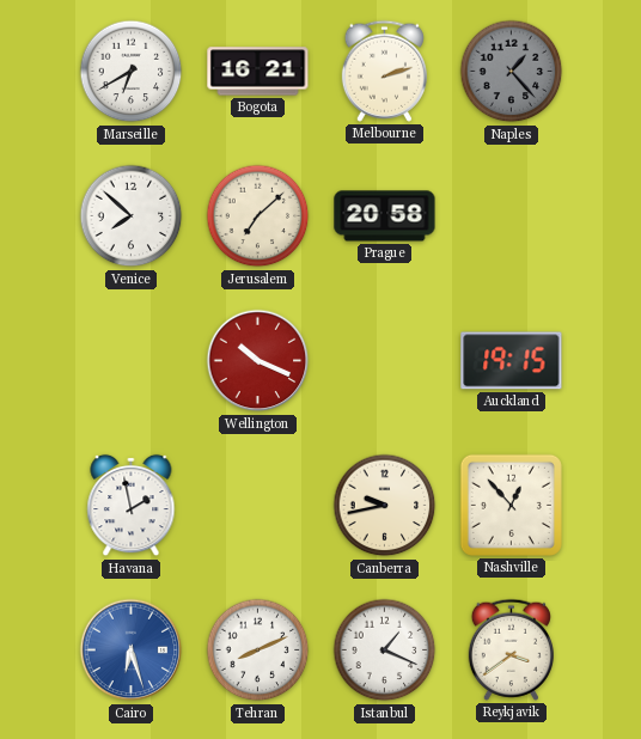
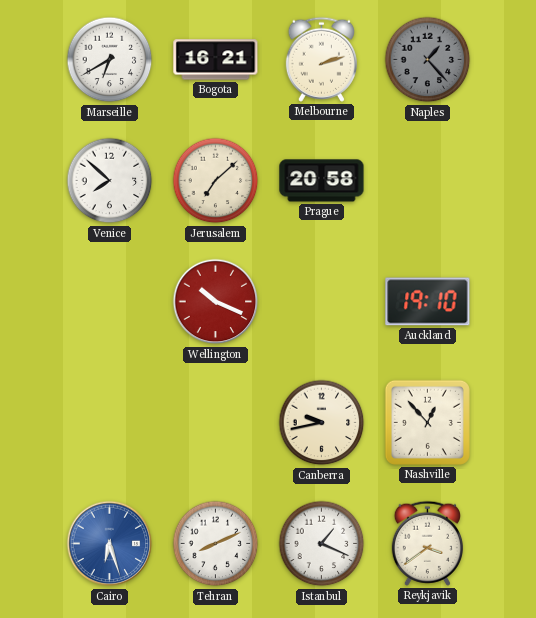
Auckland: 19:15 -> 19:10
Havana: 1:58 -> none
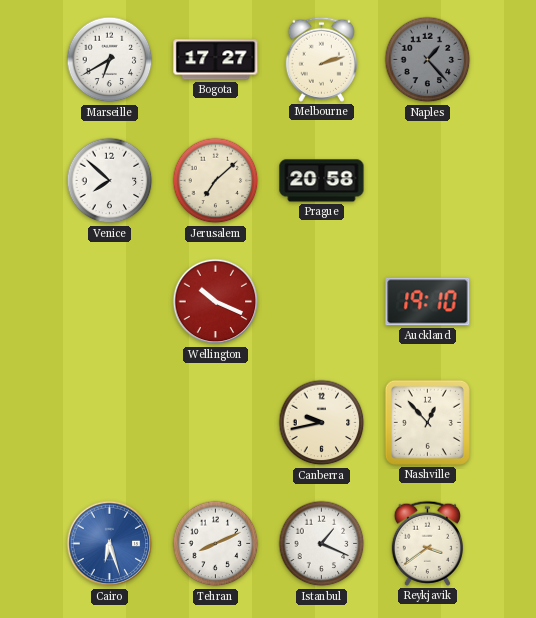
Bogota: 16:21 -> 17:27
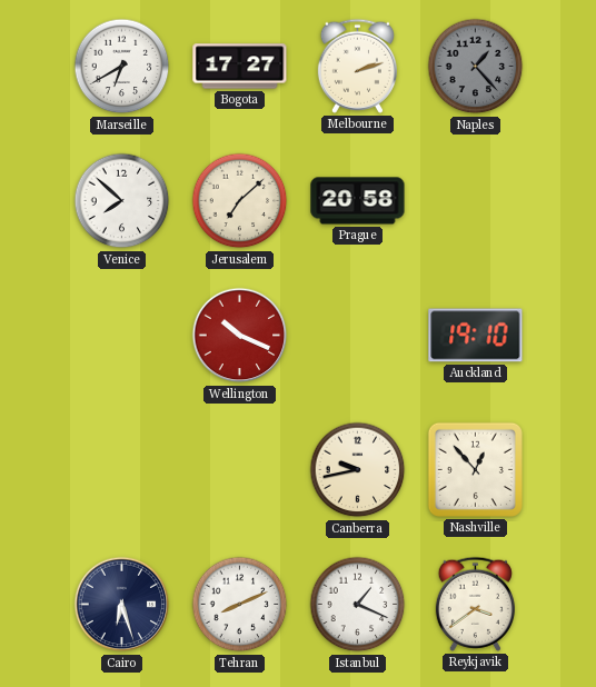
Cairo dial: blue -> navy
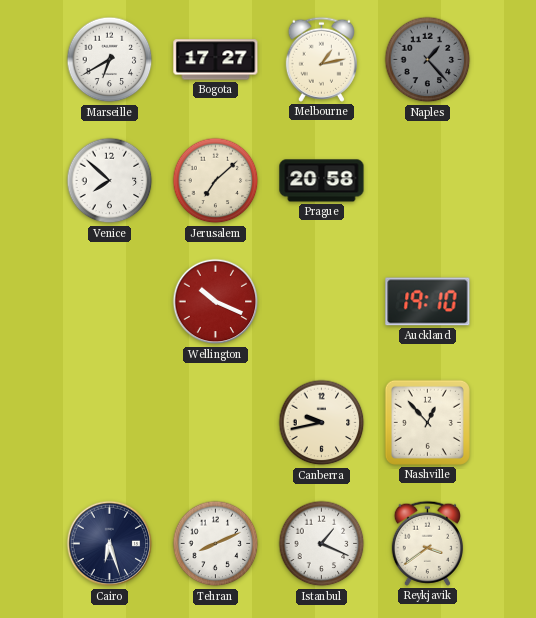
Melbourne: 2:12 -> 1:13
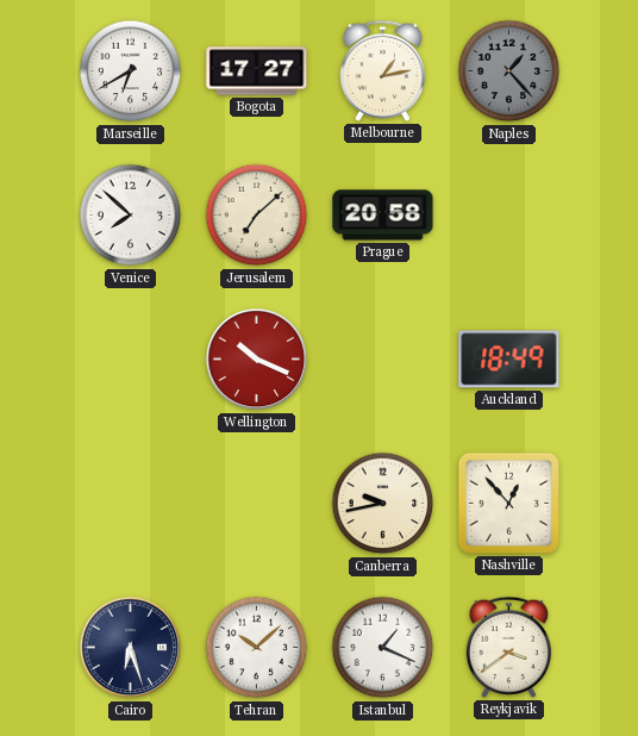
Auckland: 19:10 -> 18:49
Tehran: 8:11 -> 10:08
